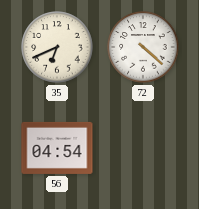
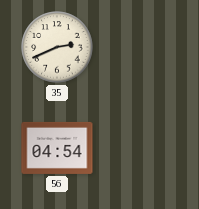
35: 6:41 -> 2:41
72: 4:22 -> none
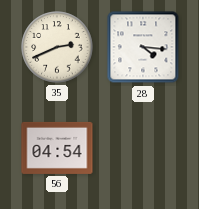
28: none -> 4:16
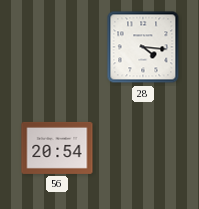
35: 2:41 -> none
56: 04:54 -> 20:54
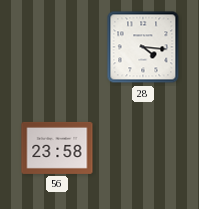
56: 20:54 -> 23:58
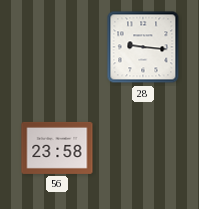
28: 4:16 -> 9:16
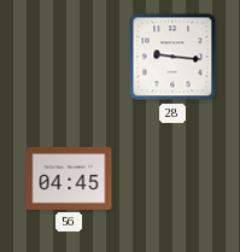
56: 23:58 -> 04:45
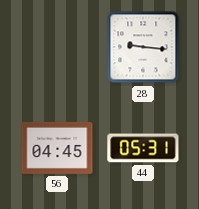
44: none -> 05:31
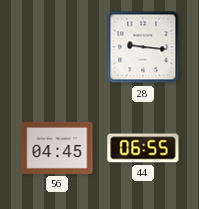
44: 05:31 -> 06:55
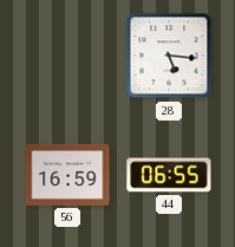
28: 9:16 -> 5:16
56: 04:45 -> 16:59
